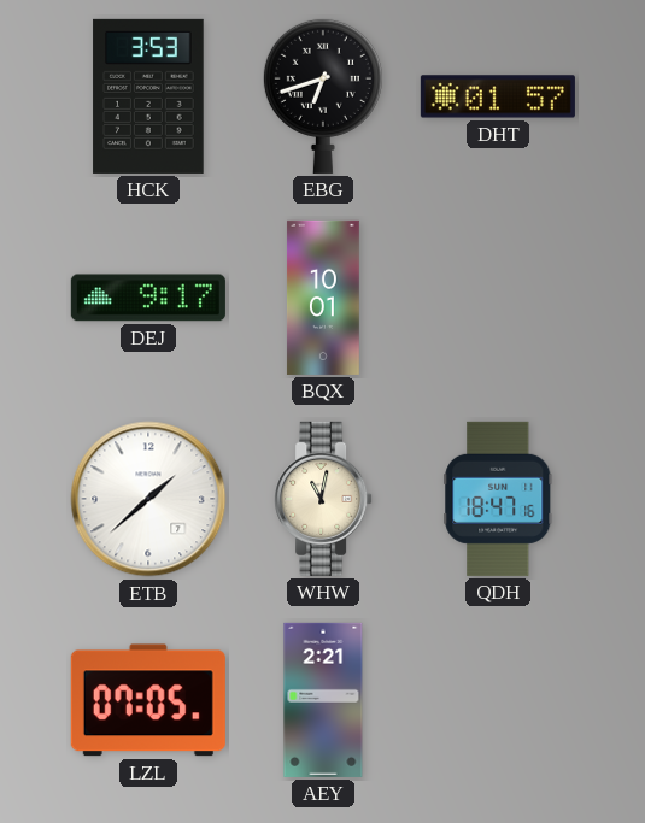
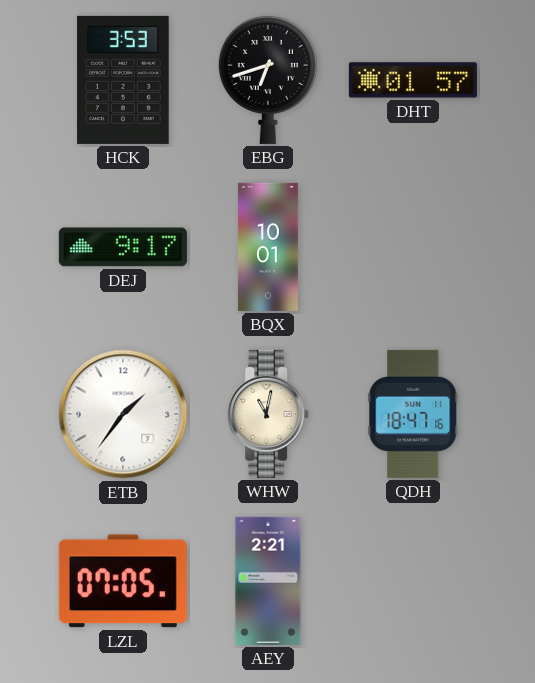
ETB: 1:38 -> 1:36
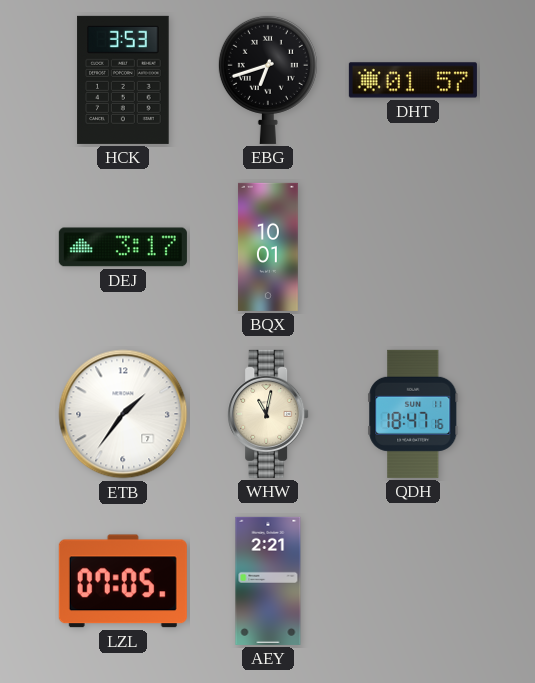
DEJ: 9:17 -> 3:17
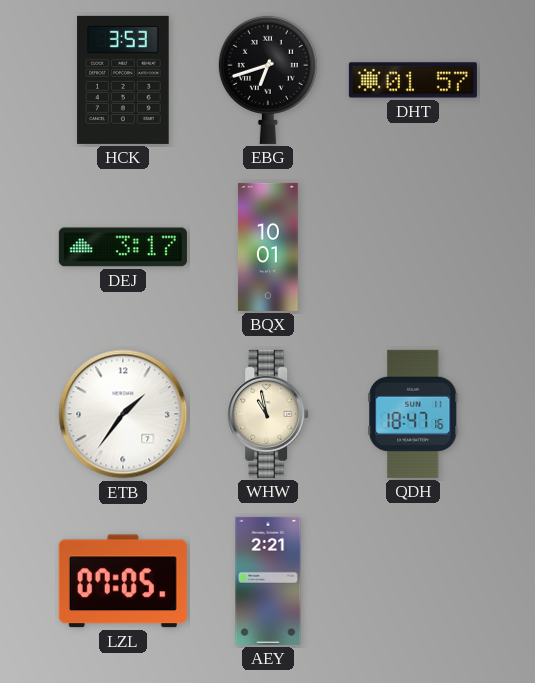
WHW: 11:02 -> 10:58
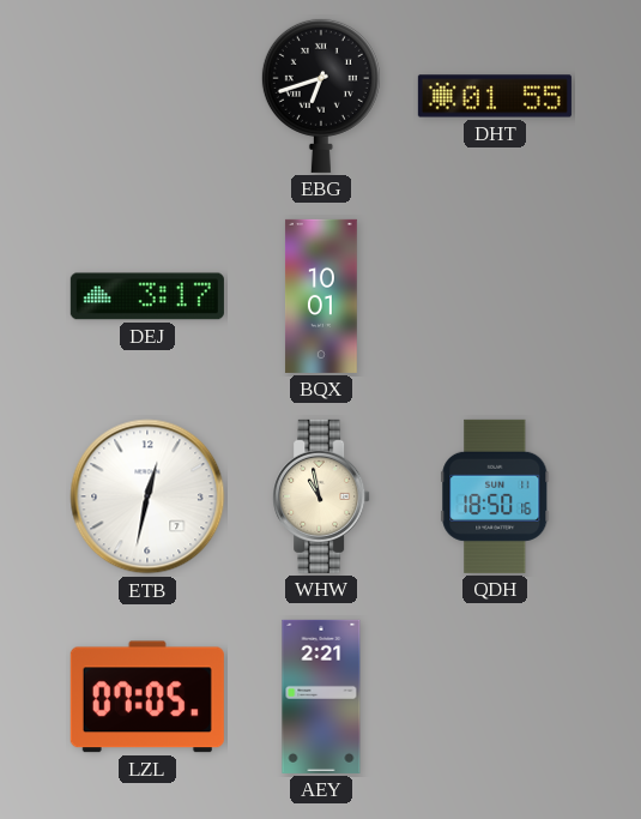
HCK: 3:53 -> none
DHT: 01:57 -> 01:55
ETB: 1:36 -> 12:32
QDH: 18:47 -> 18:50
